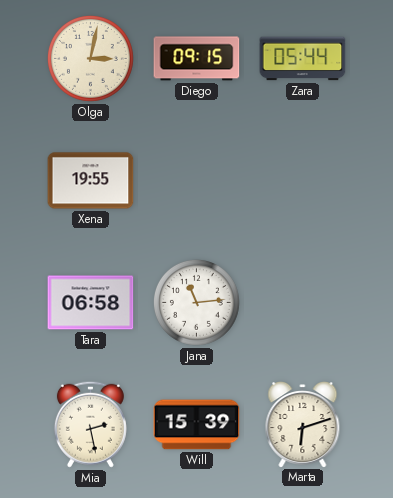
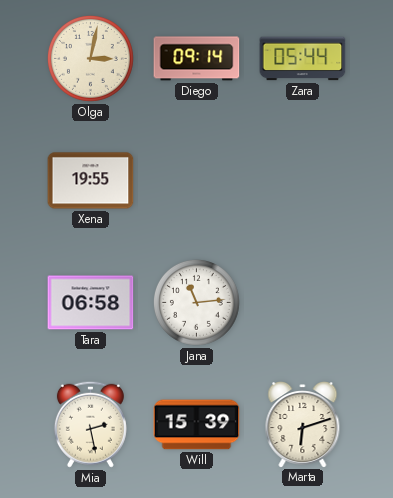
Diego: 09:15 -> 09:14
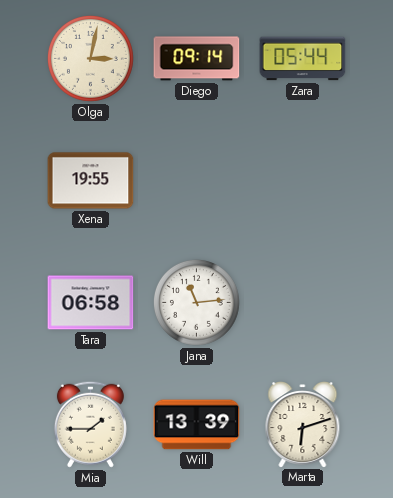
Mia: 2:28 -> 1:45
Will: 15:39 -> 13:39
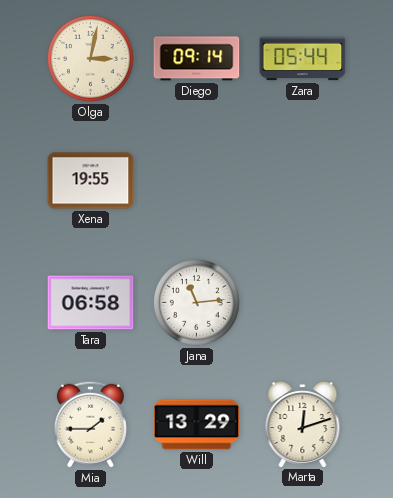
Will: 13:39 -> 13:29
Marta: 6:12 -> 12:12
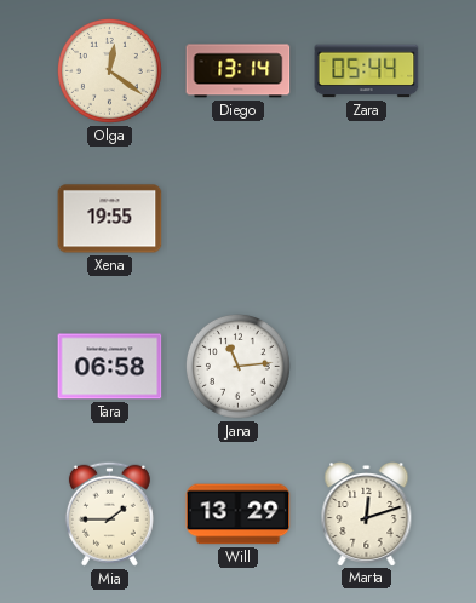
Olga: 3:02 -> 12:21
Diego: 09:14 -> 13:14
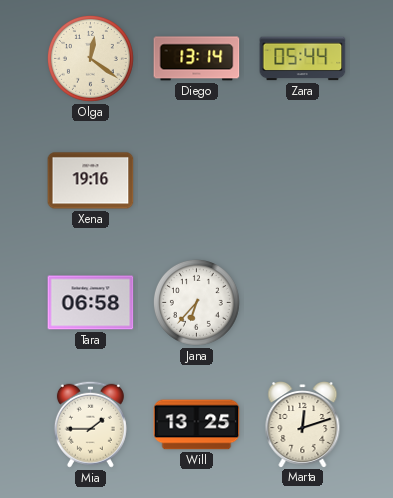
Xena: 19:55 -> 19:16
Jana: 11:14 -> 6:37
Will: 13:29 -> 13:25
